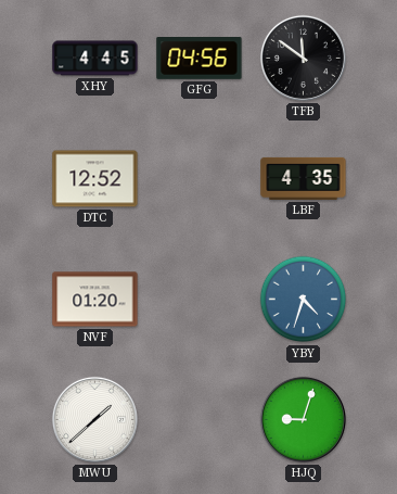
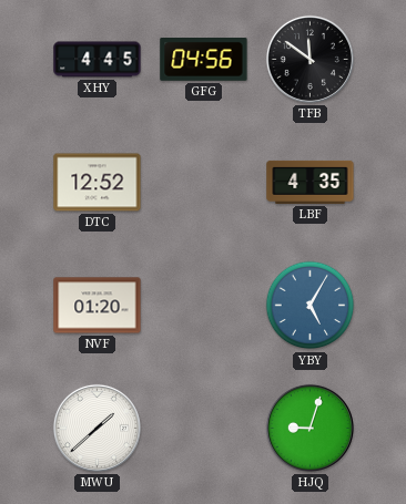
YBY: 4:33 -> 5:05
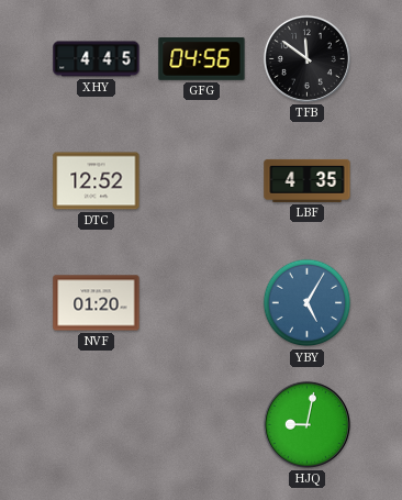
MWU: 1:38 -> none
HJQ: 9:03 -> 9:02
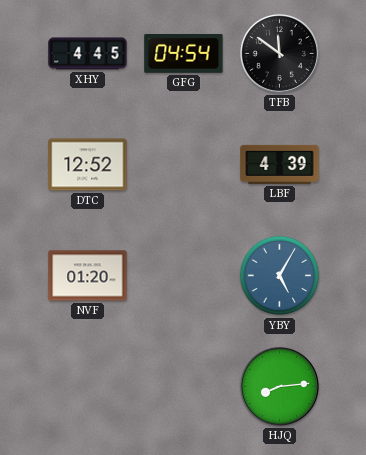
GFG: 04:56 -> 04:54
LBF: 4:35 -> 4:39
HJQ: 9:02 -> 8:14
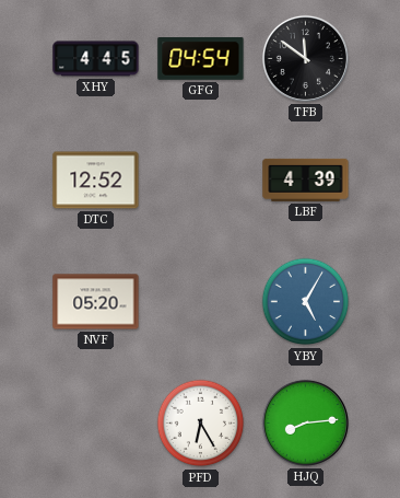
NVF: 01:20 -> 05:20
PFD: none -> 6:25
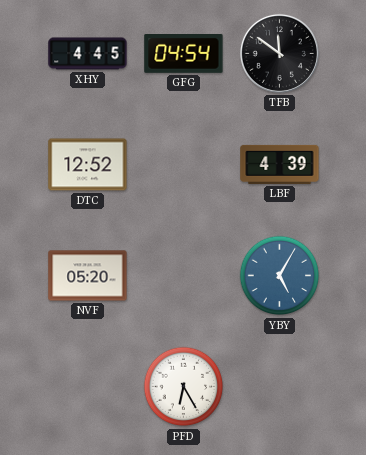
HJQ: 8:14 -> none
